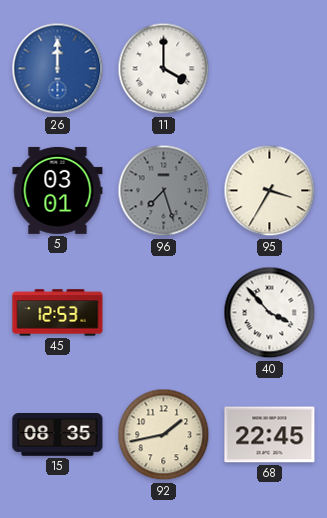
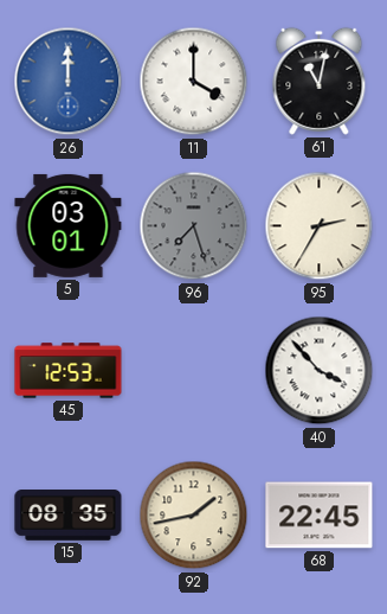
61: none -> 11:02
95: 3:35 -> 2:35
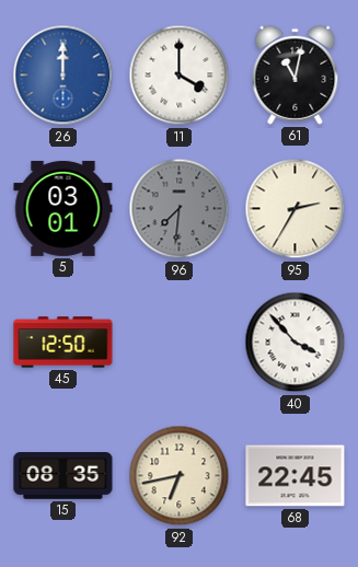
96: 7:27 -> 7:31
45: 12:53 -> 12:50
92: 1:43 -> 6:43
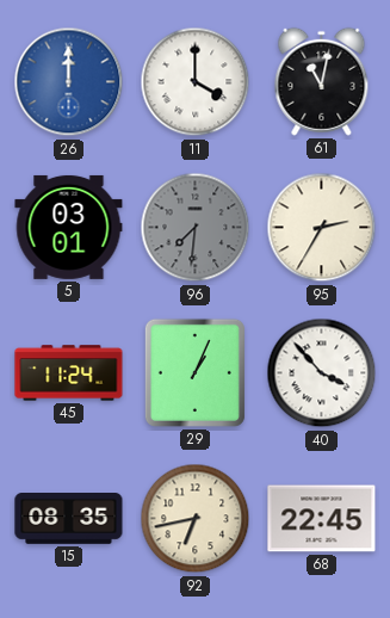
45: 12:50 -> 11:24
29: none -> 1:04
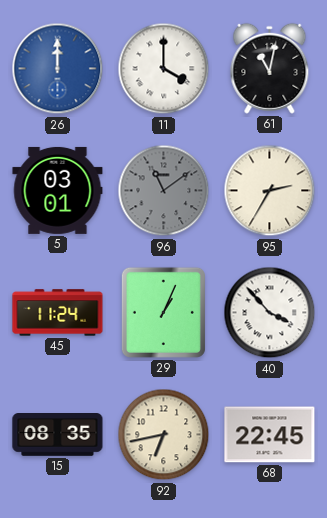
96: 7:31 -> 11:09
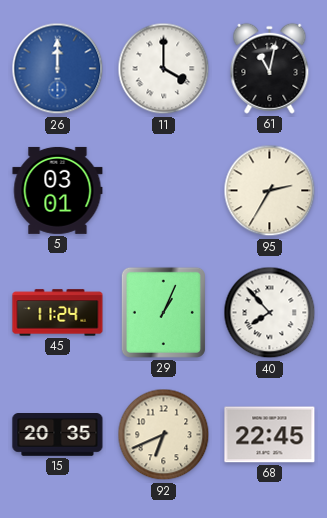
96: 11:09 -> none
40: 3:53 -> 7:53
15: 08:35 -> 20:35
92: 6:43 -> 6:41
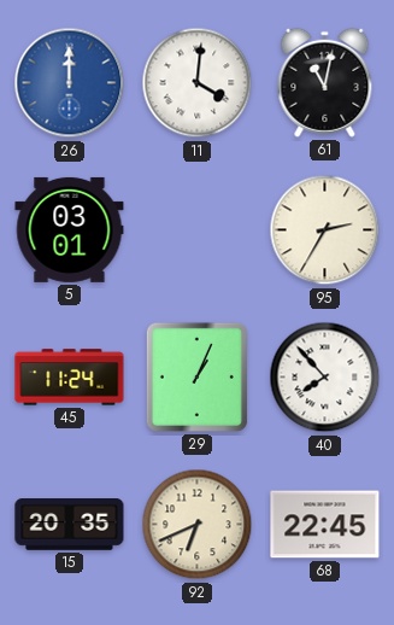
11: 4:00 -> 4:01
